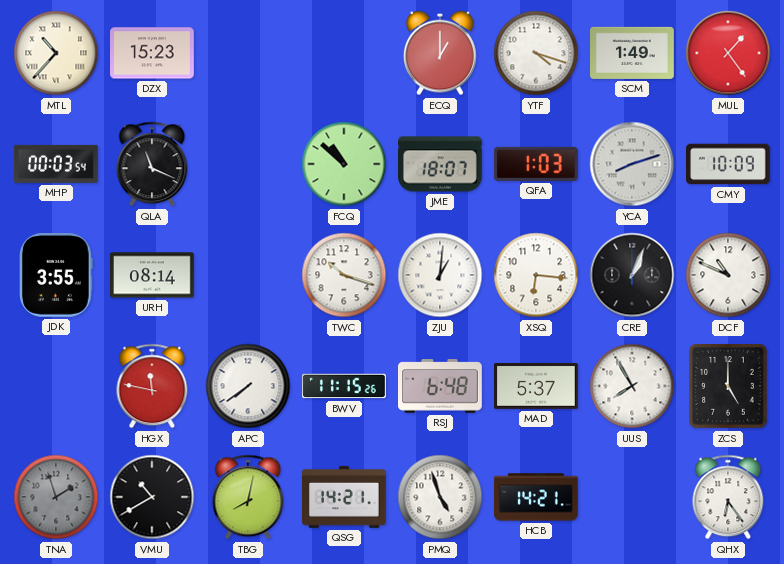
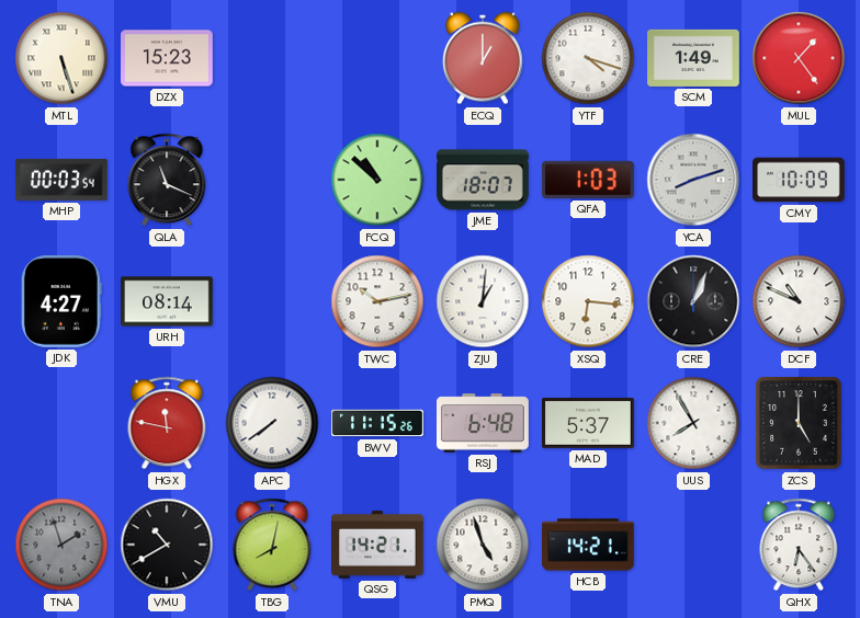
MTL: 10:37 -> 5:27
JDK: 3:55 -> 4:27
TWC: 10:18 -> 10:13
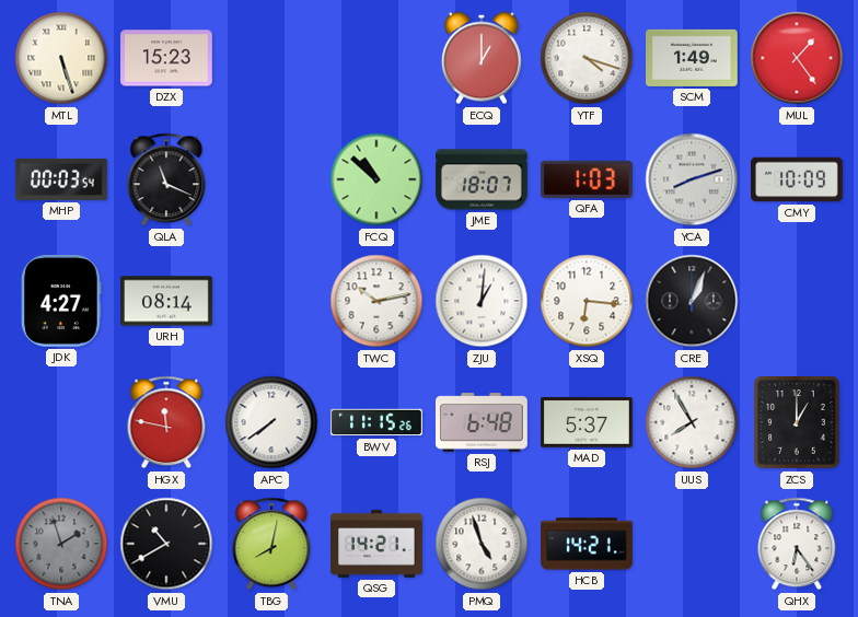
DCF: 10:49 -> none
ZCS: 5:00 -> 1:00
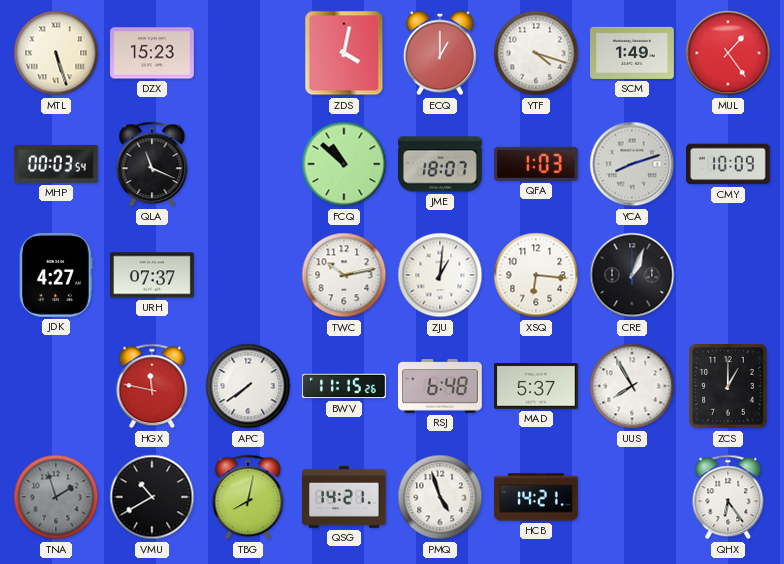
ZDS: none -> 4:02
URH: 08:14 -> 07:37
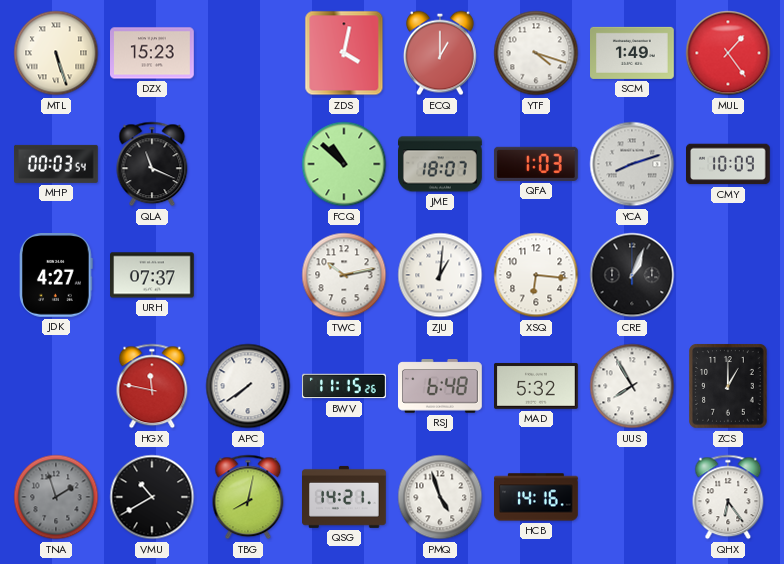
MAD: 5:37 -> 5:32
HCB: 14:21 -> 14:16
